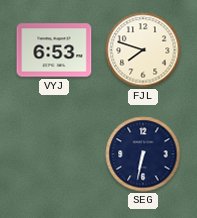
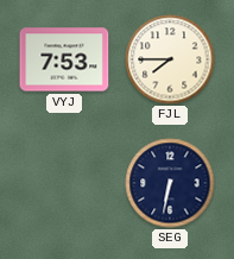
VYJ: 6:53 -> 7:53
FJL: 7:48 -> 7:45
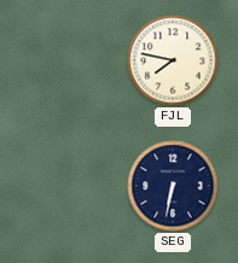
VYJ: 7:53 -> none
FJL: 7:45 -> 7:47
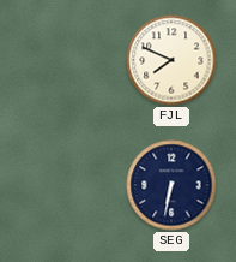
FJL: 7:47 -> 7:49
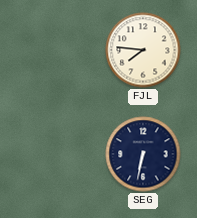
FJL: 7:49 -> 7:46
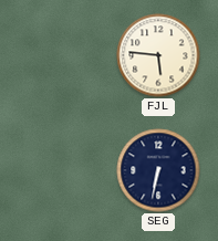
FJL: 7:46 -> 5:46
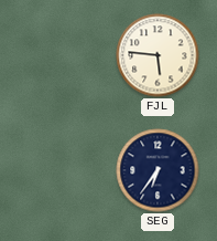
SEG: 6:32 -> 6:36
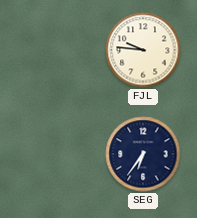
FJL: 5:46 -> 9:46
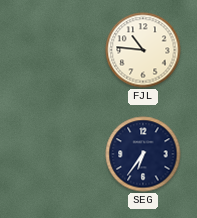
FJL: 9:46 -> 10:46
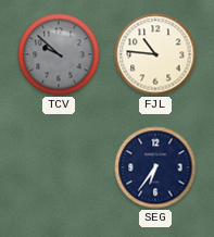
TCV: none -> 9:52
